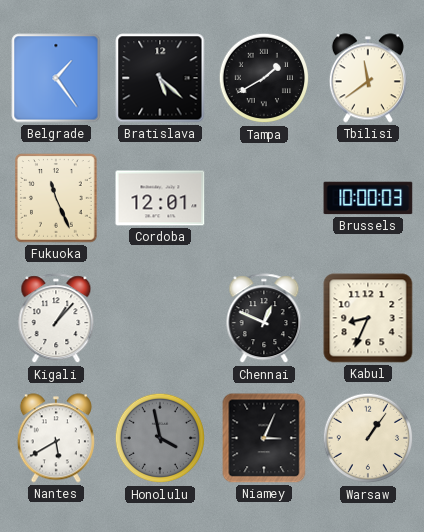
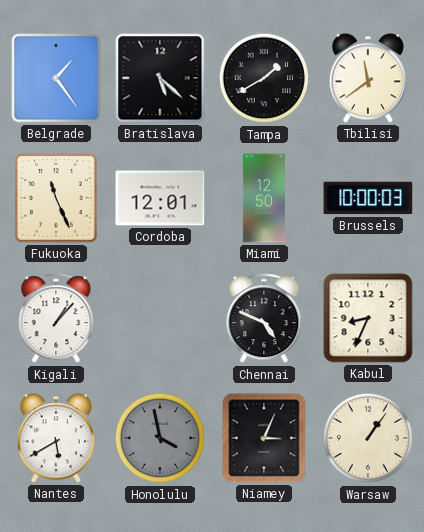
Miami: none -> 12:50
Chennai: 12:49 -> 4:49
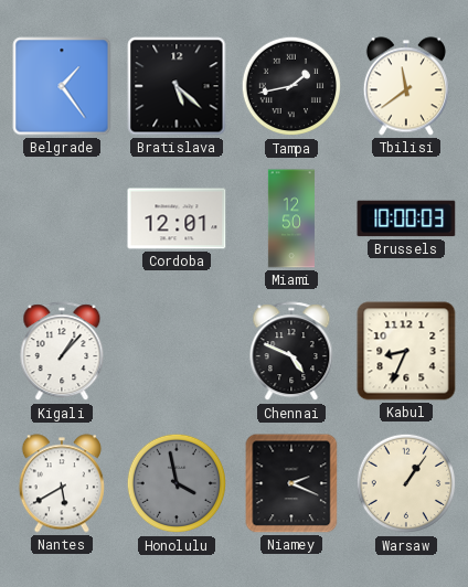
Tampa: 1:40 -> 1:43
Fukuoka: 11:26 -> none
Niamey: 3:04 -> 2:19
